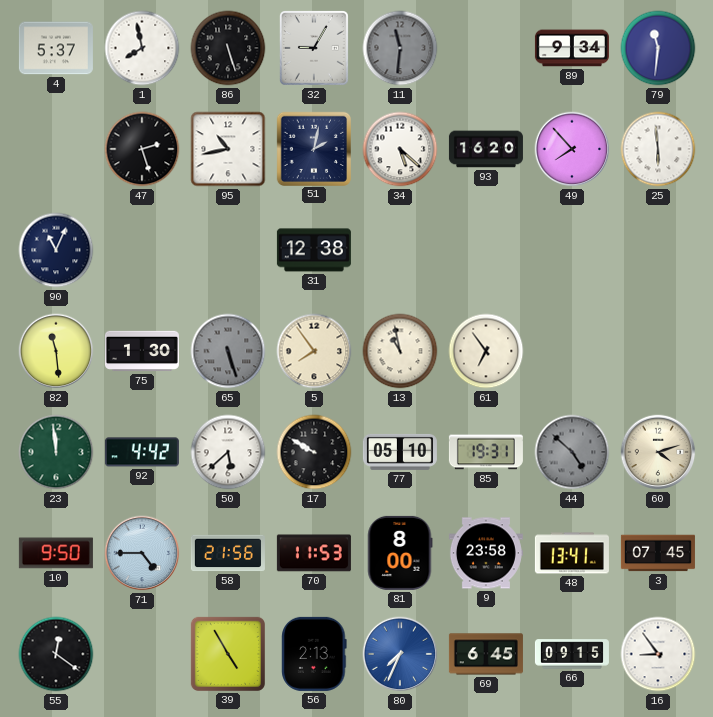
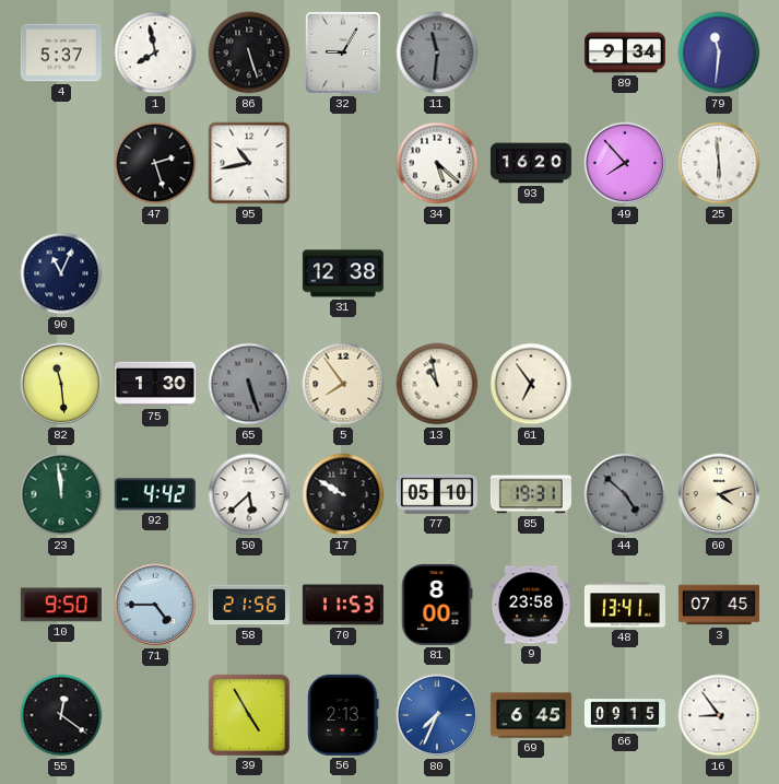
51: 2:02 -> none
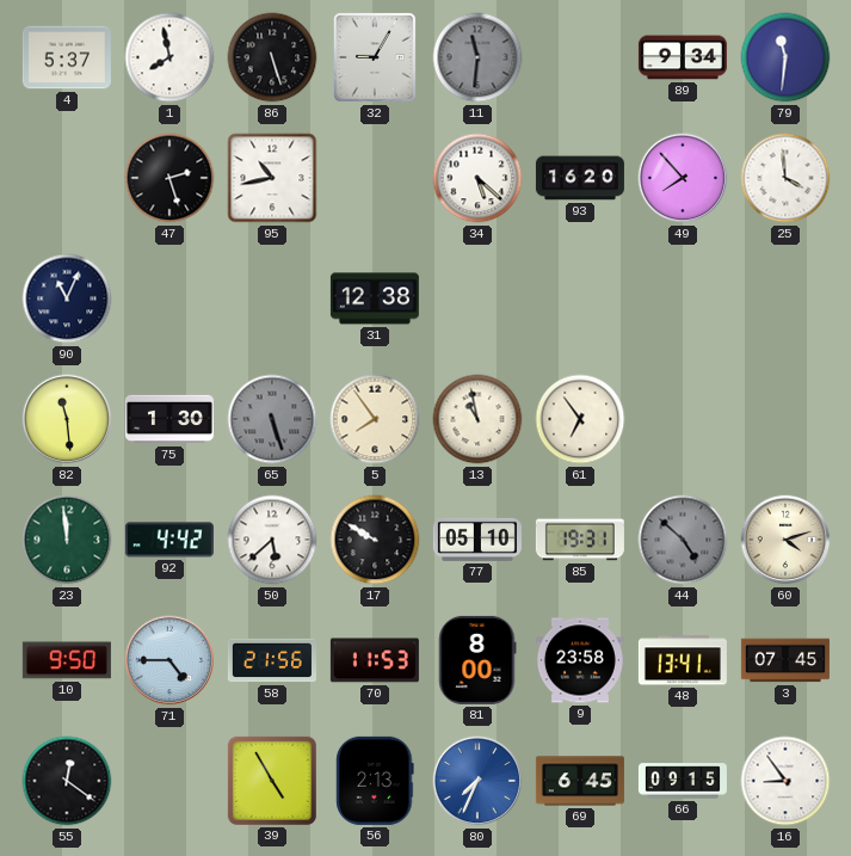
25: 5:59 -> 3:59
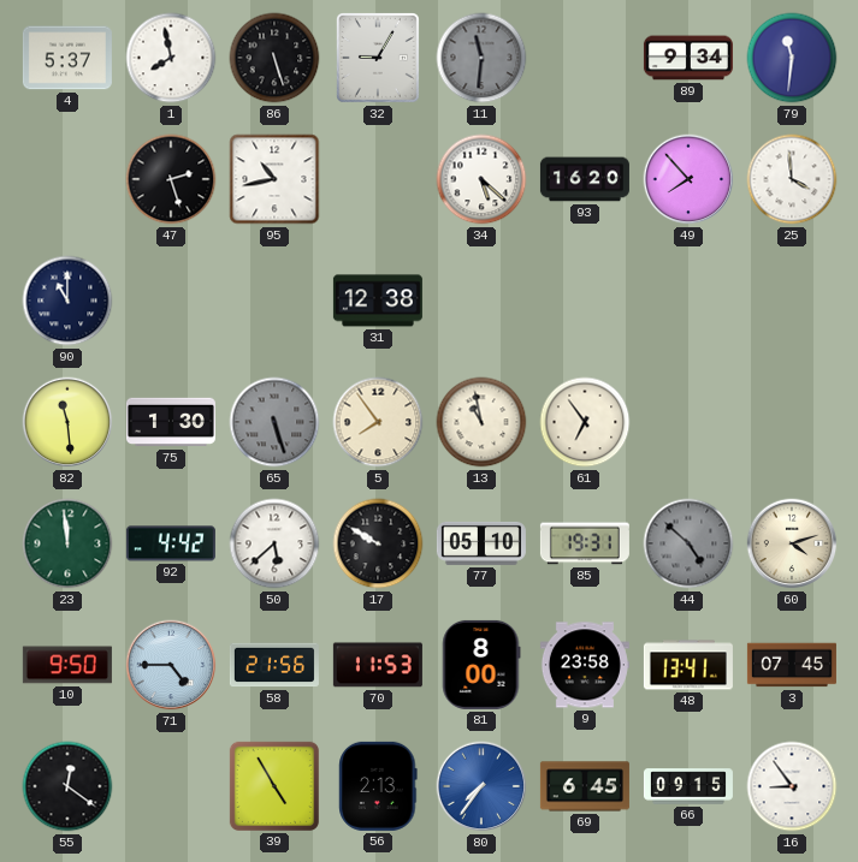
90: 11:04 -> 11:00
80: 7:34 -> 7:36
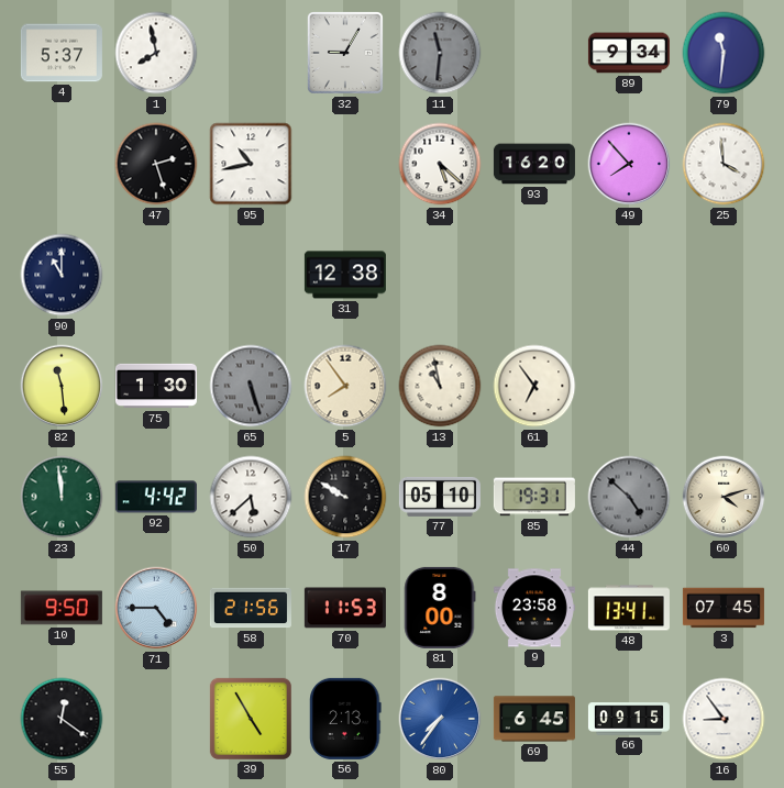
86: 5:27 -> none
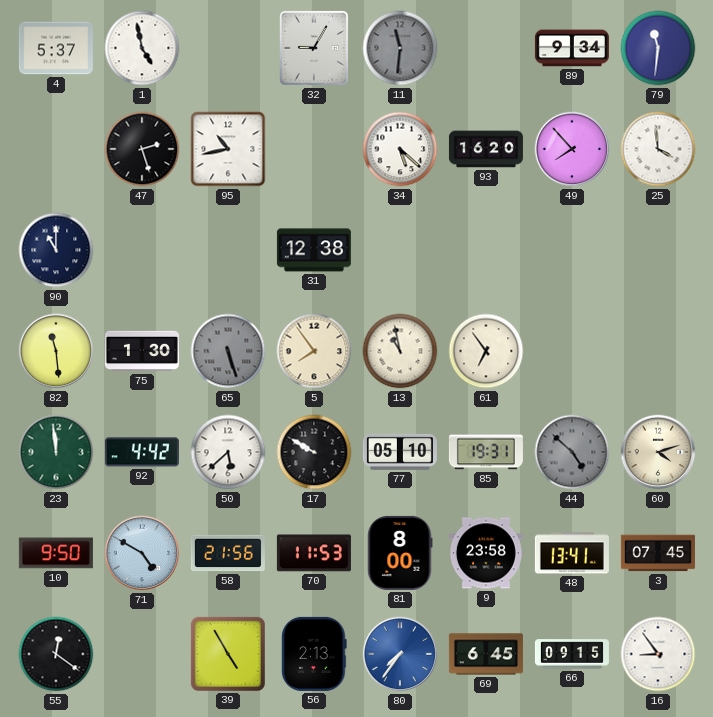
1: 7:58 -> 4:58
71: 4:45 -> 4:50
